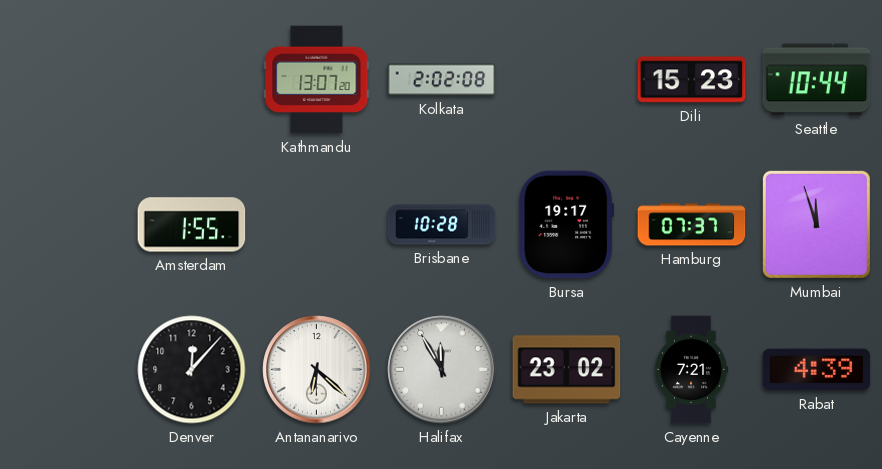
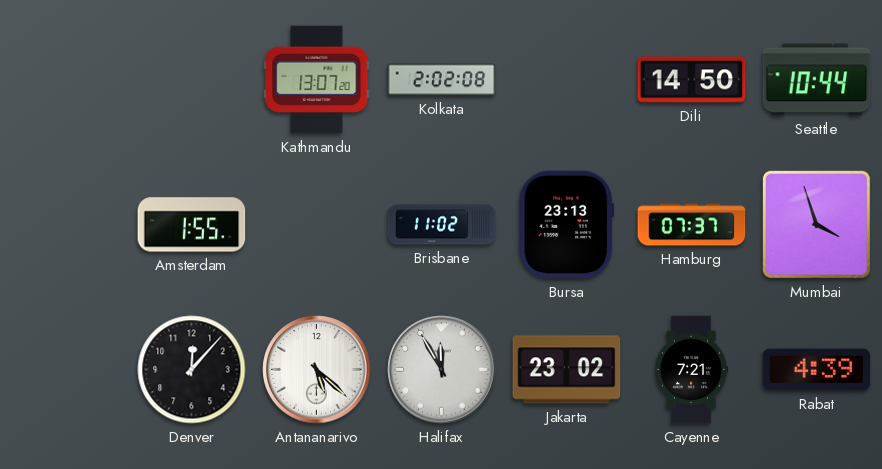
Dili: 15:23 -> 14:50
Brisbane: 10:28 -> 11:02
Bursa: 19:17 -> 23:13
Mumbai: 11:57 -> 3:57
Antananarivo: 6:22 -> 5:22
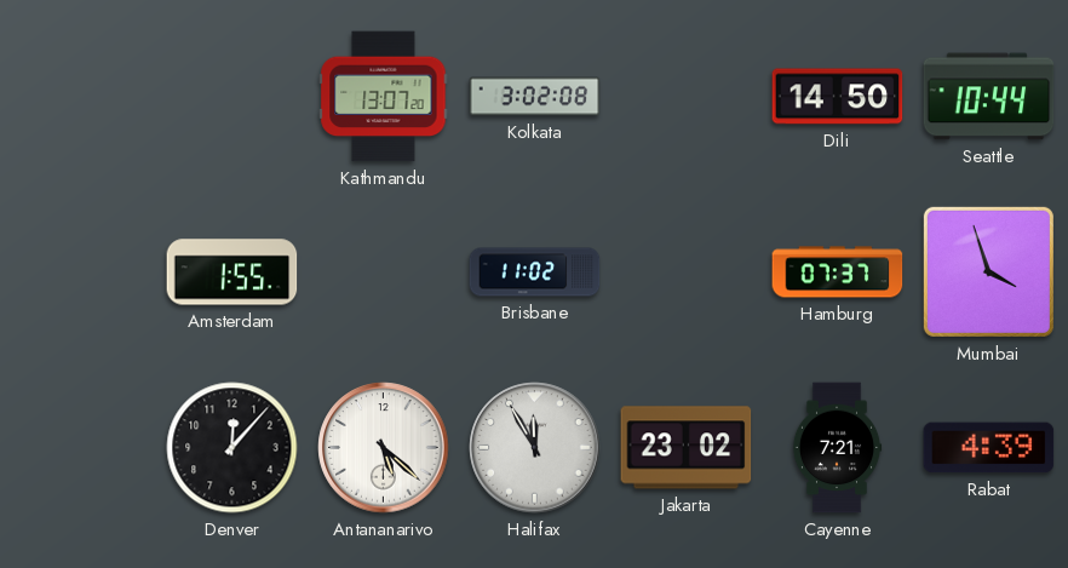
Kolkata: 2:02 -> 3:02
Bursa: 23:13 -> none
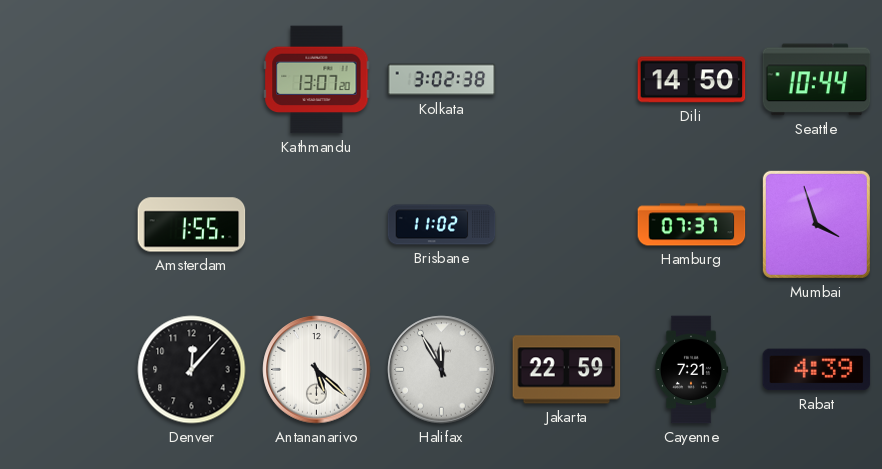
Kolkata: 3:02:08 -> 3:02:38
Jakarta: 23:02 -> 22:59
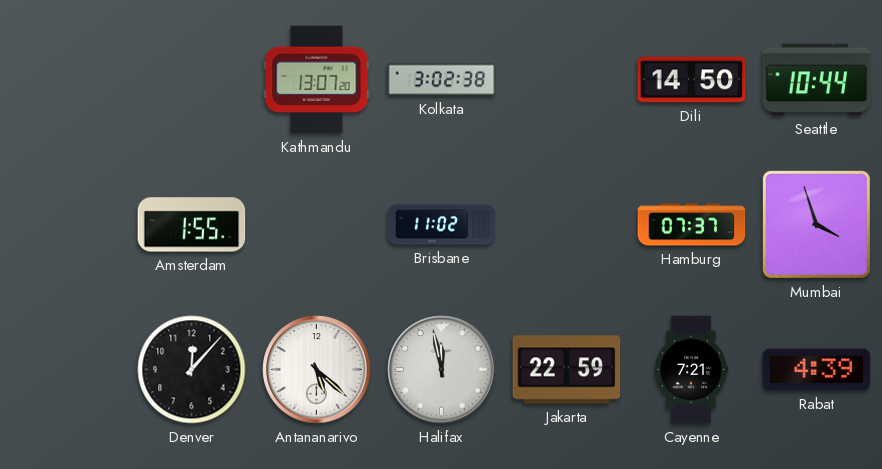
Halifax: 11:55 -> 11:58
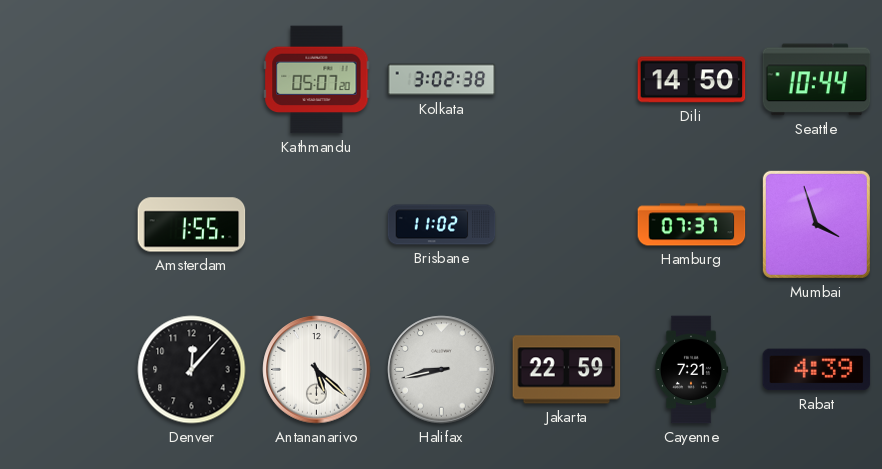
Kathmandu: 13:07 -> 05:07
Halifax: 11:58 -> 8:43
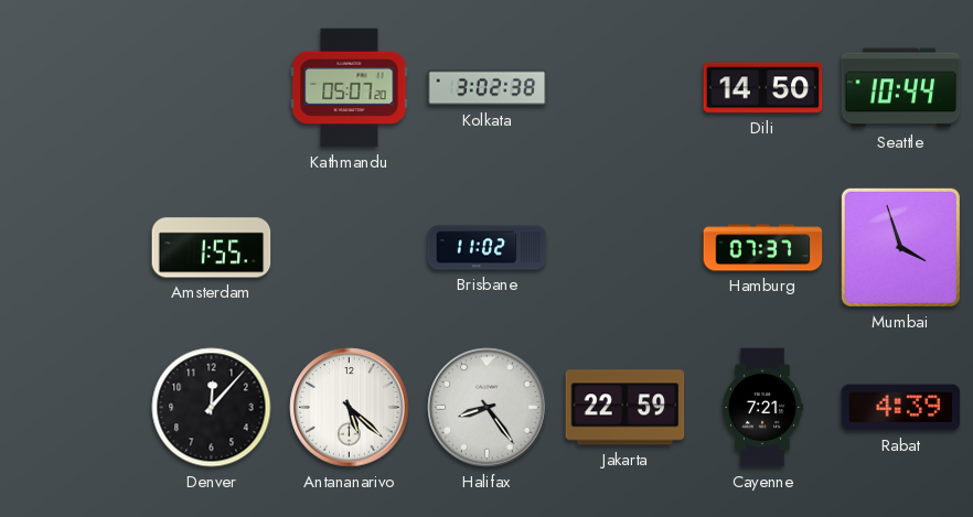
Halifax: 8:43 -> 8:24
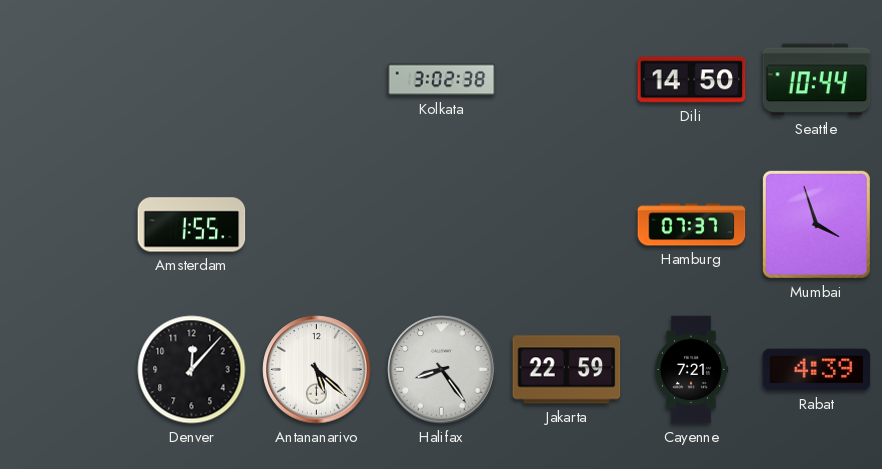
Kathmandu: 05:07 -> none
Brisbane: 11:02 -> none
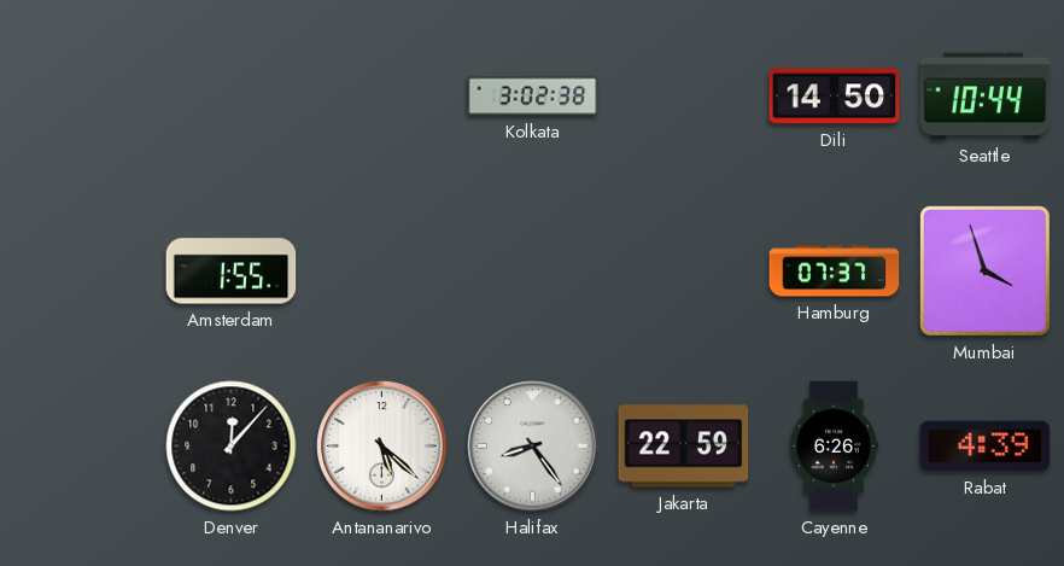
Cayenne: 7:21 -> 6:26
